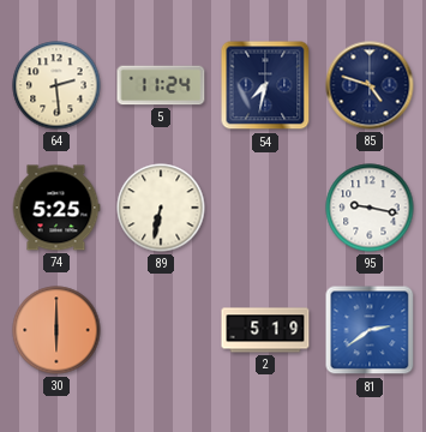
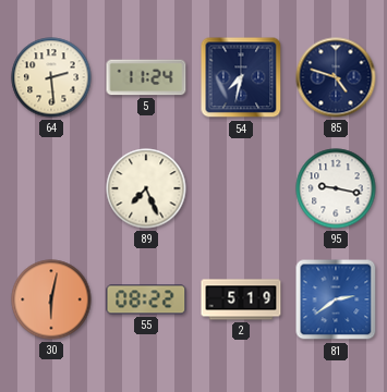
74: 5:25 -> none
89: 6:32 -> 7:26
30: 6:00 -> 6:02
55: none -> 08:22
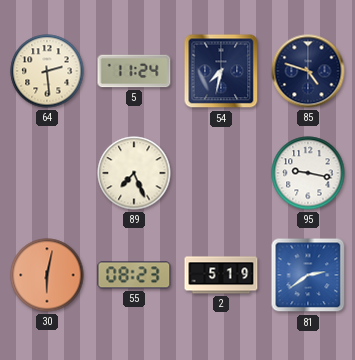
55: 08:22 -> 08:23
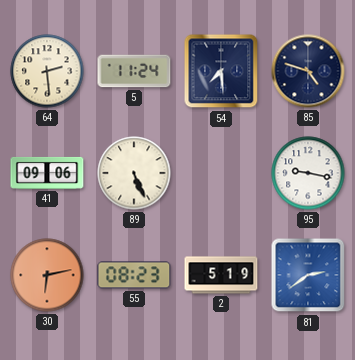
54: 7:32 -> 7:29
41: none -> 09:06
89: 7:26 -> 5:26
30: 6:02 -> 6:13
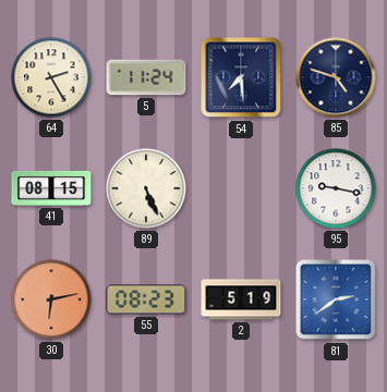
64: 2:29 -> 2:25
41: 09:06 -> 08:15
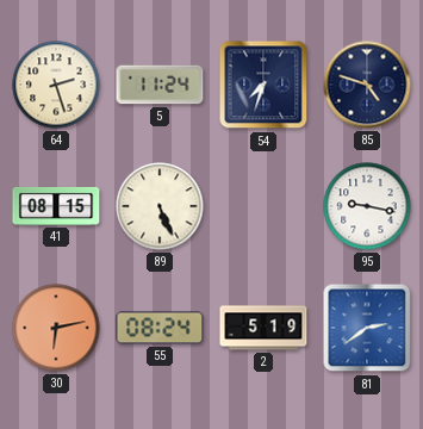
64: 2:25 -> 2:27
54: 7:29 -> 7:33
55: 08:23 -> 08:24
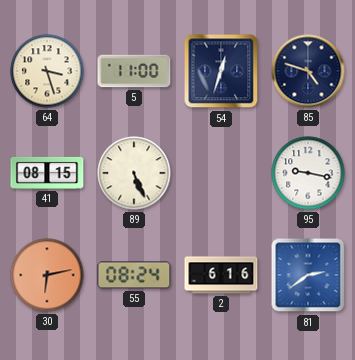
64: 2:27 -> 3:27
5: 11:24 -> 11:00
54: 7:33 -> 12:33
2: 5:19 -> 6:16
